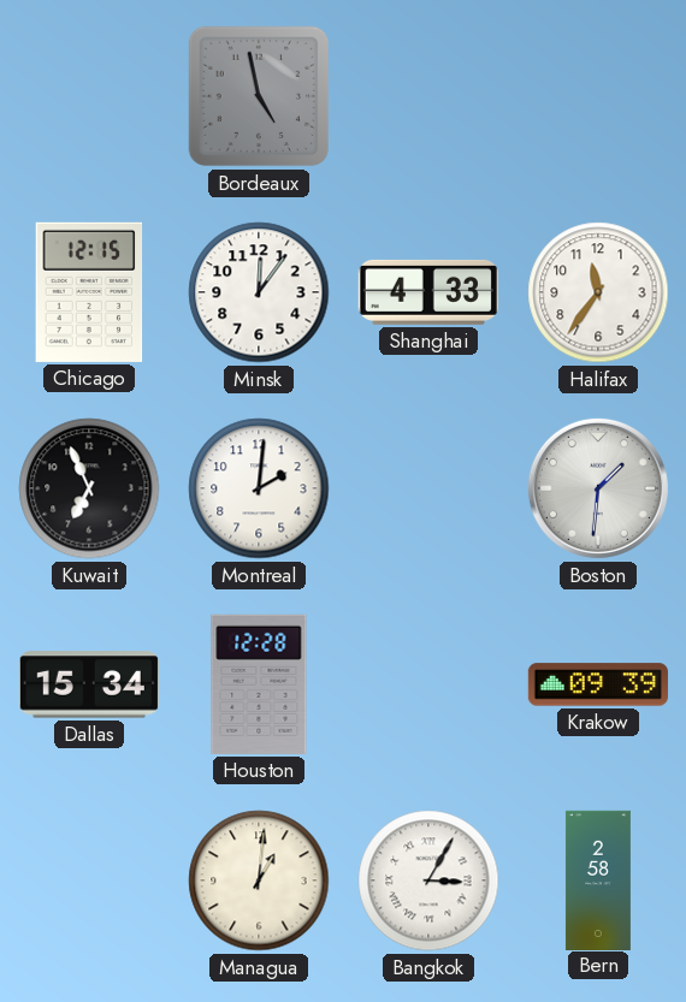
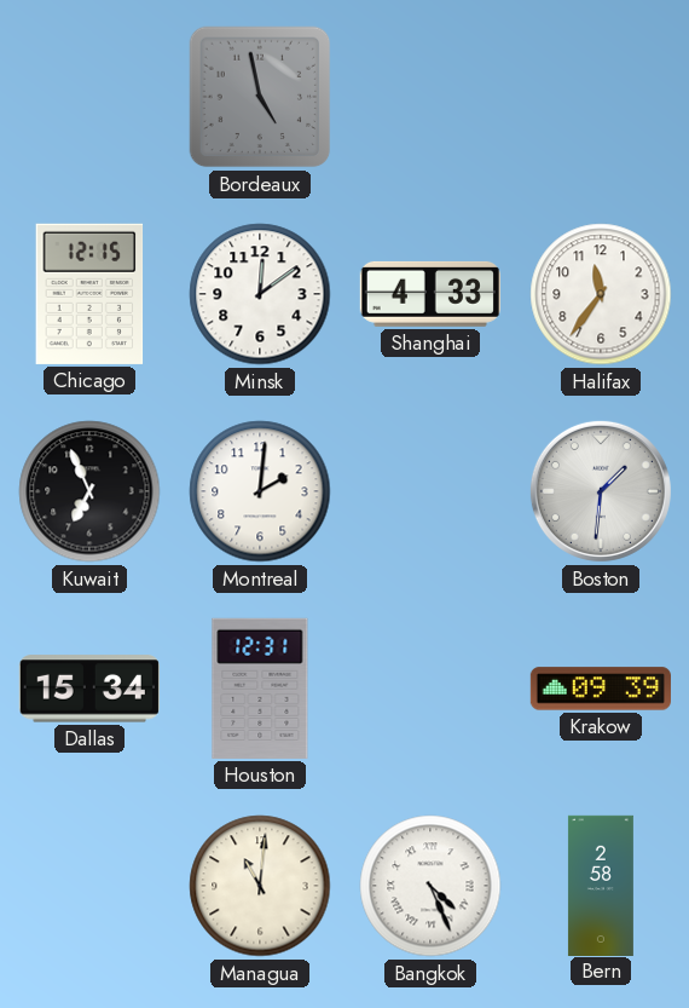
Minsk: 12:06 -> 12:09
Houston: 12:28 -> 12:31
Managua: 1:01 -> 11:01
Bangkok: 3:05 -> 4:26
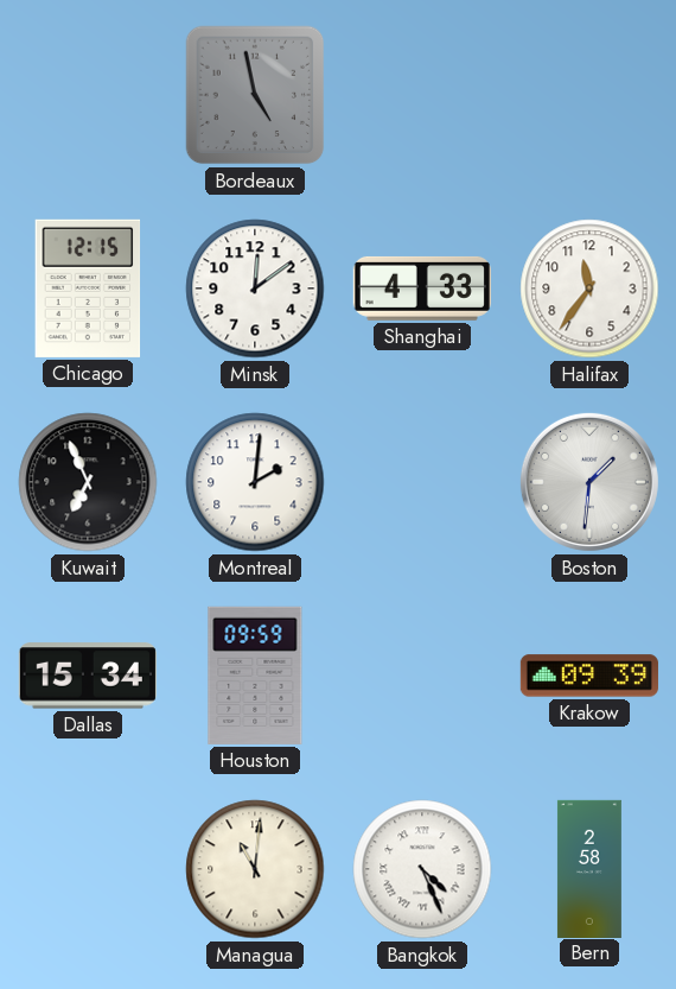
Houston: 12:31 -> 09:59
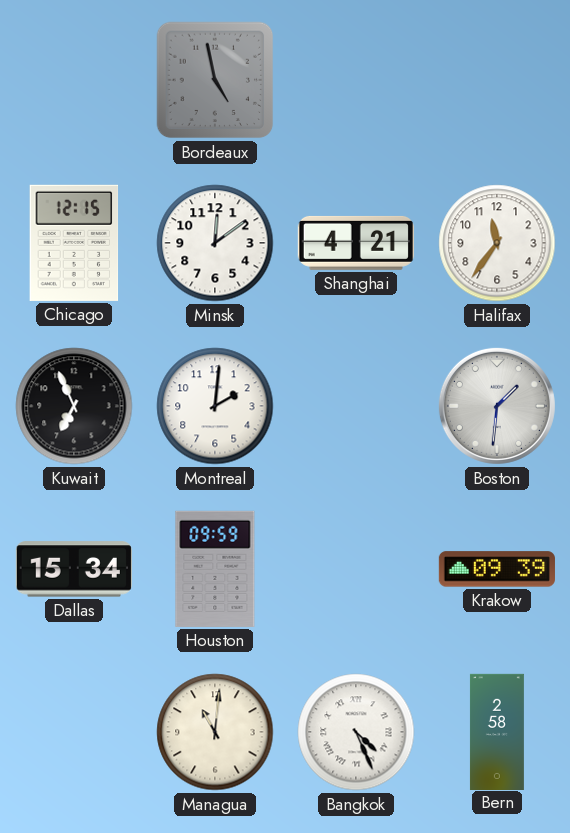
Shanghai: 4:33 -> 4:21
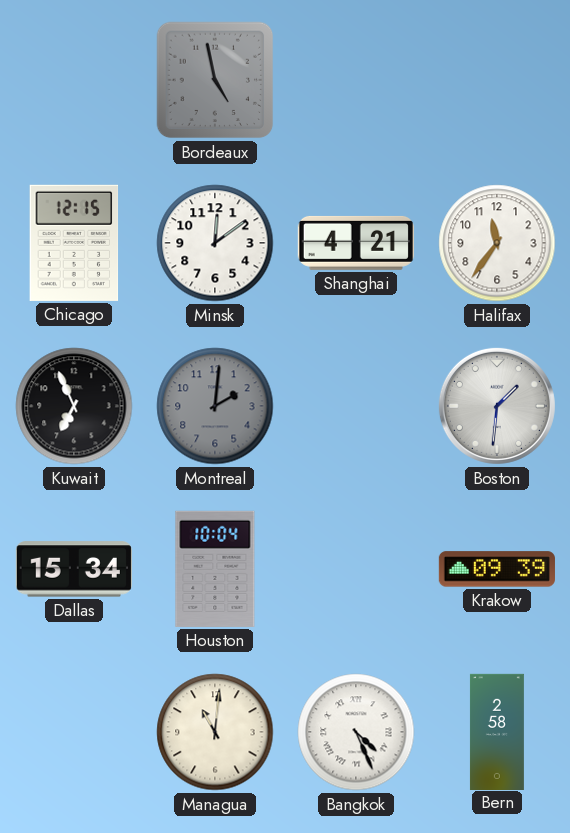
Montreal dial: white -> grey
Houston: 09:59 -> 10:04
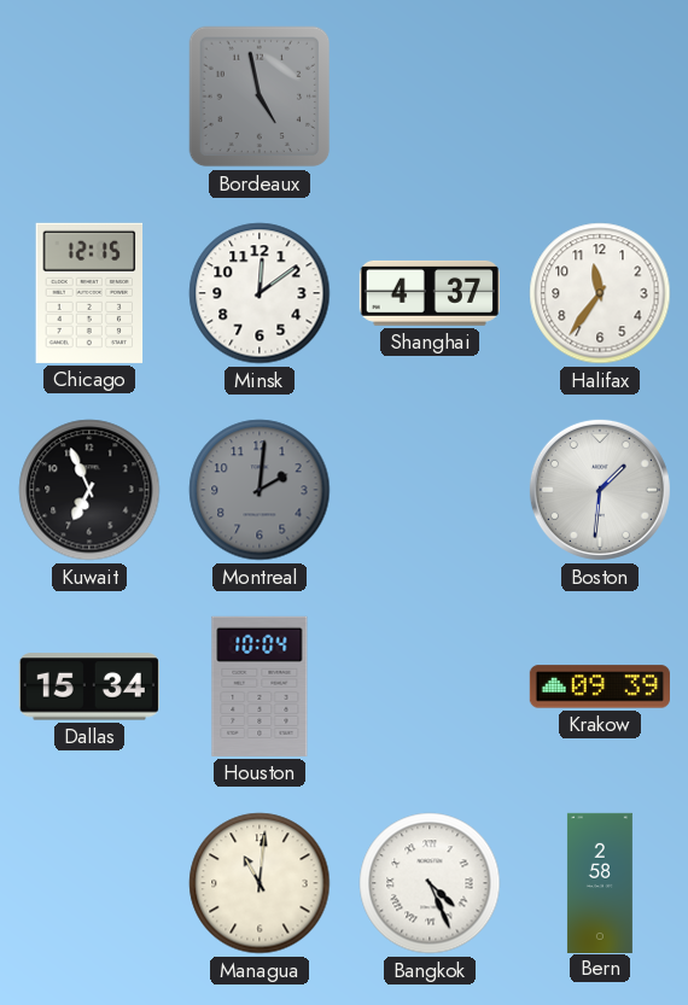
Shanghai: 4:21 -> 4:37
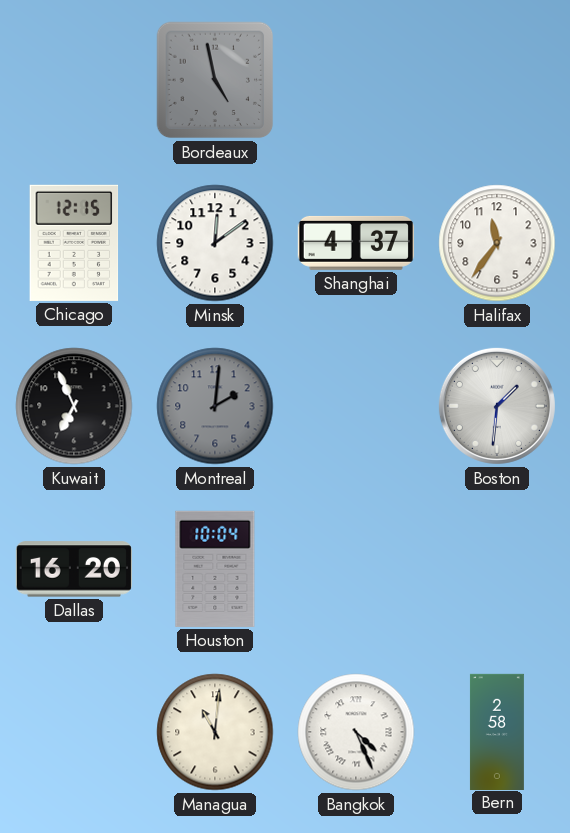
Dallas: 15:34 -> 16:20
Krakow: 09:39 -> none
